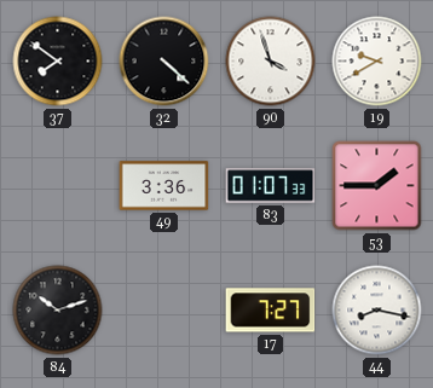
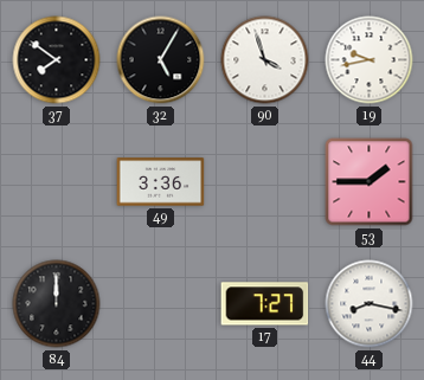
32: 4:22 -> 5:05
19: 9:40 -> 9:43
83: 01:07 -> none
84: 10:12 -> 12:00
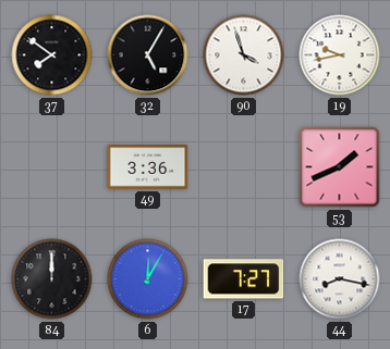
53: 1:45 -> 1:41
6: none -> 12:05
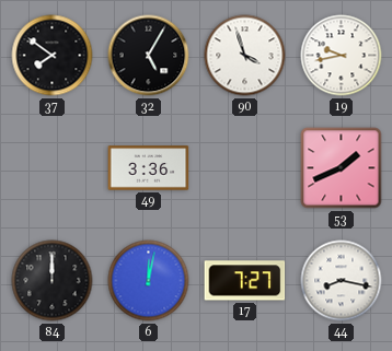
6: 12:05 -> 12:02
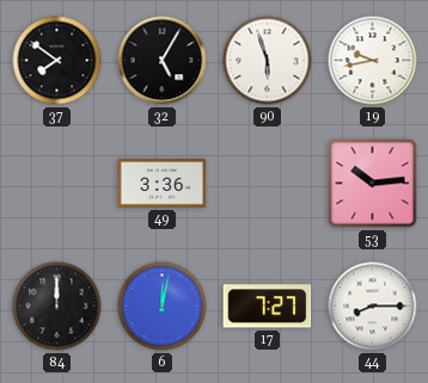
90: 3:57 -> 5:57
53: 1:41 -> 10:14
44: 8:17 -> 8:15
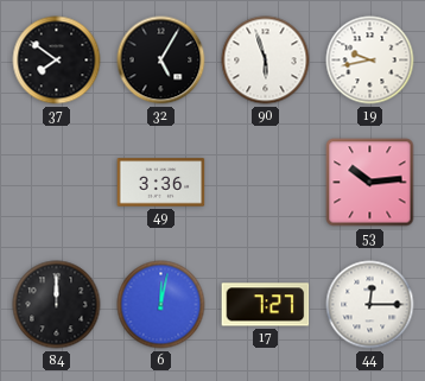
44: 8:15 -> 12:15
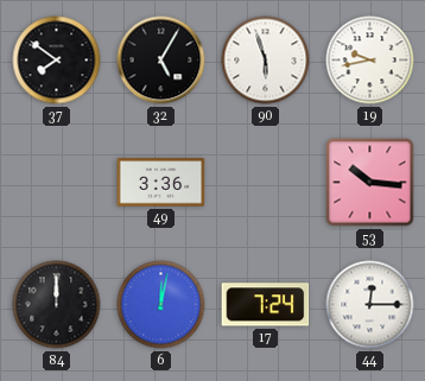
53: 10:14 -> 10:16
17: 7:27 -> 7:24
